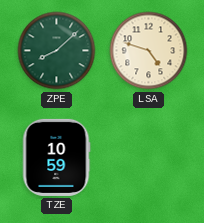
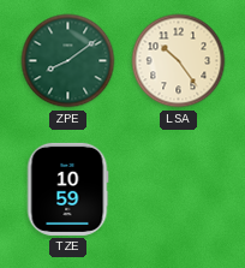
ZPE: 8:08 -> 8:09
LSA: 4:48 -> 10:24
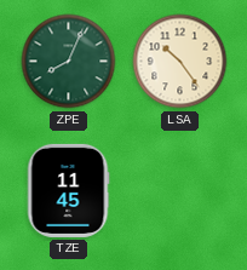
ZPE: 8:09 -> 8:04
TZE: 10:59 -> 11:45
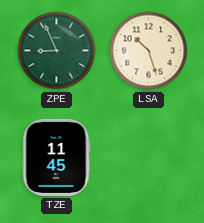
ZPE: 8:04 -> 8:56
LSA: 10:24 -> 10:27
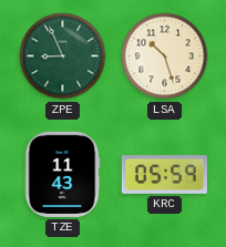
TZE: 11:45 -> 11:43
KRC: none -> 05:59
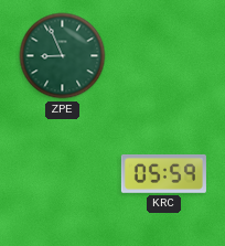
LSA: 10:27 -> none
TZE: 11:43 -> none
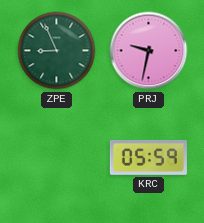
PRJ: none -> 9:32
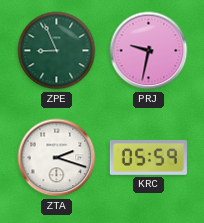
ZTA: none -> 2:18
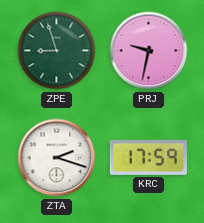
ZPE: 8:56 -> 8:57
KRC: 05:59 -> 17:59
